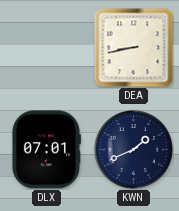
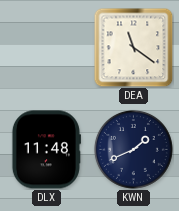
DEA: 8:43 -> 11:21
DLX: 07:01 -> 11:48
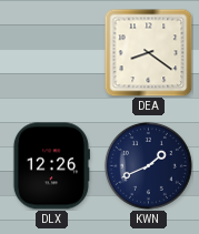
DEA: 11:21 -> 8:21
DLX: 11:48 -> 12:26
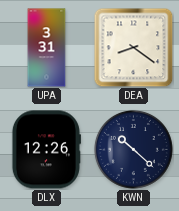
UPA: none -> 3:31
KWN: 1:41 -> 10:22
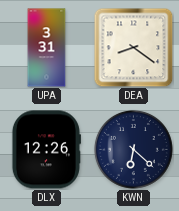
KWN: 10:22 -> 6:22
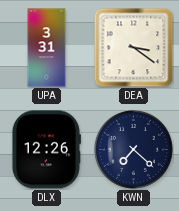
DEA: 8:21 -> 3:21
KWN: 6:22 -> 7:22
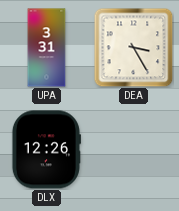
DEA: 3:21 -> 3:25
KWN: 7:22 -> none
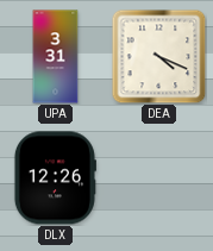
DEA: 3:25 -> 4:19
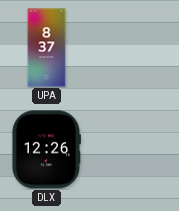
UPA: 3:31 -> 8:37
DEA: 4:19 -> none
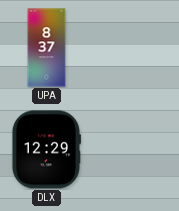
DLX: 12:26 -> 12:29
